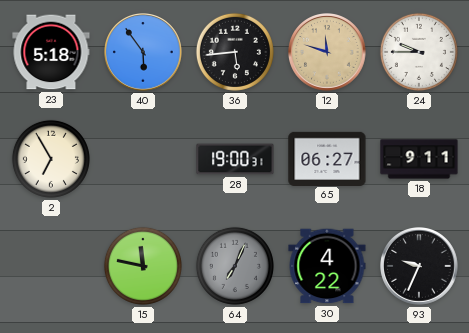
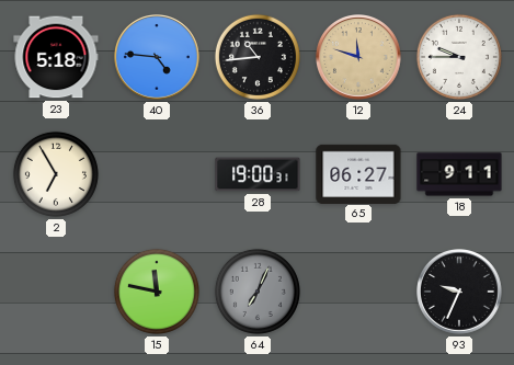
40: 5:54 -> 4:46
36: 5:44 -> 10:44
30: 4:22 -> none
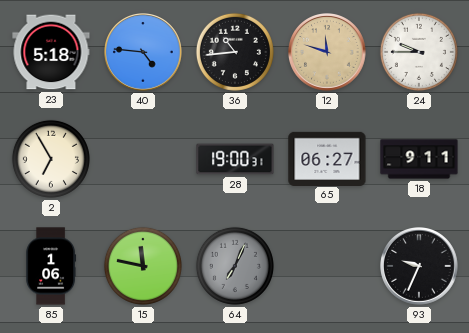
85: none -> 1:06
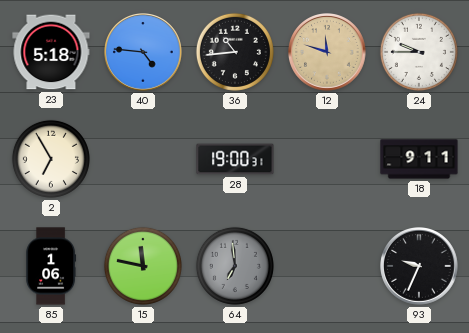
65: 06:27 -> none
64: 7:04 -> 6:59
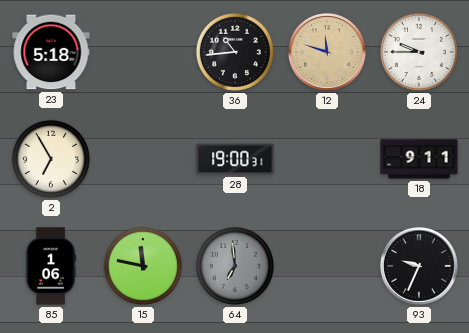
40: 4:46 -> none
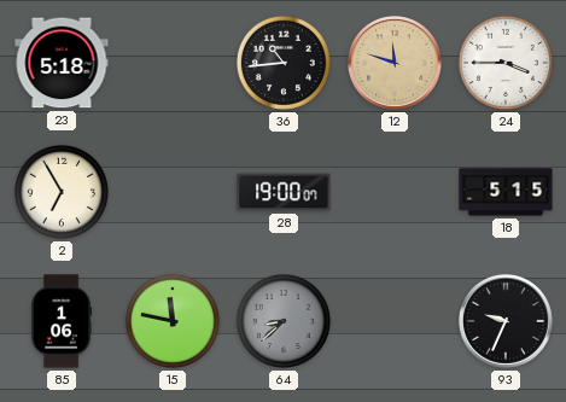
24: 9:45 -> 3:45
28: 19:00:31 -> 19:00:07
18: 9:11 -> 5:15
64: 6:59 -> 8:38
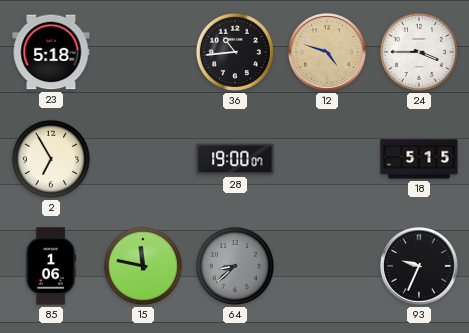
12: 11:48 -> 4:48
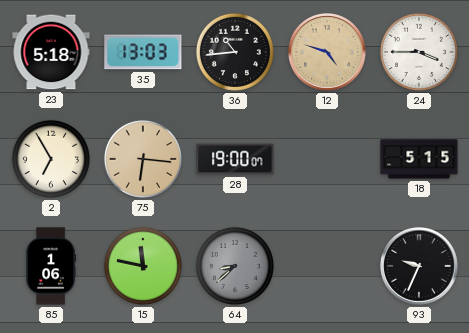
35: none -> 13:03
75: none -> 6:16
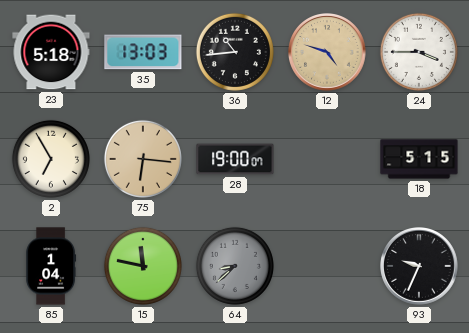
85: 1:06 -> 1:04
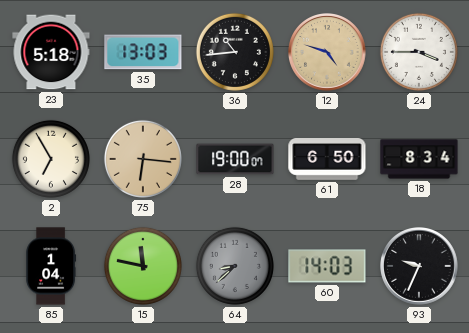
61: none -> 6:50
18: 5:15 -> 8:34
60: none -> 14:03
